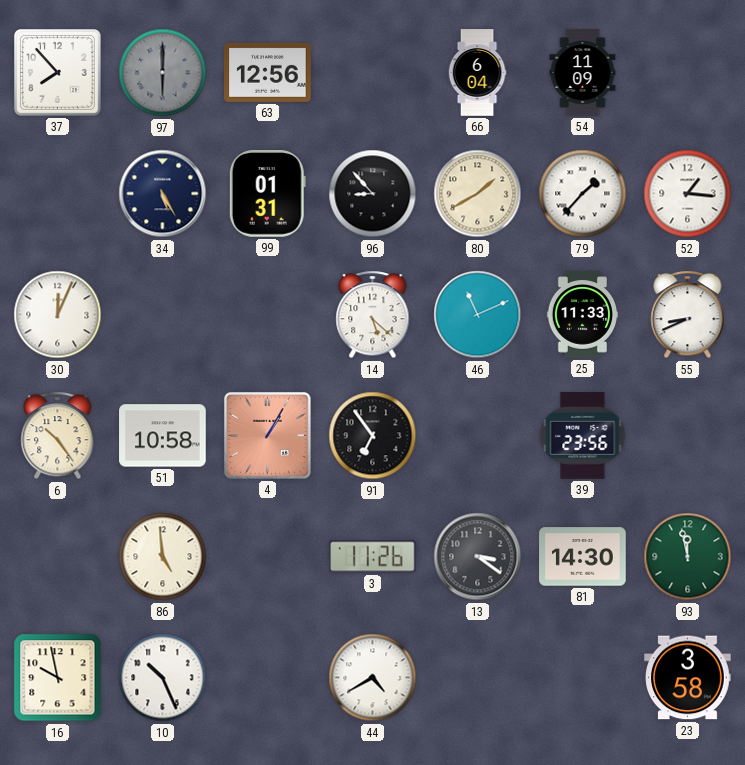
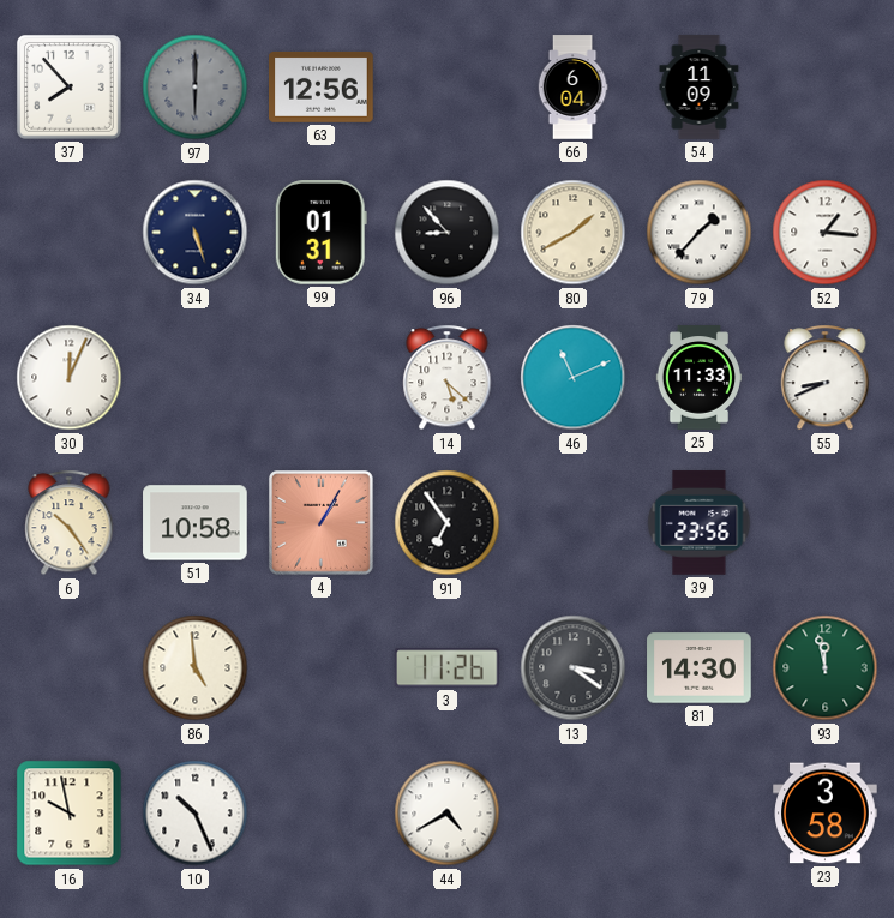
34: 5:25 -> 5:27
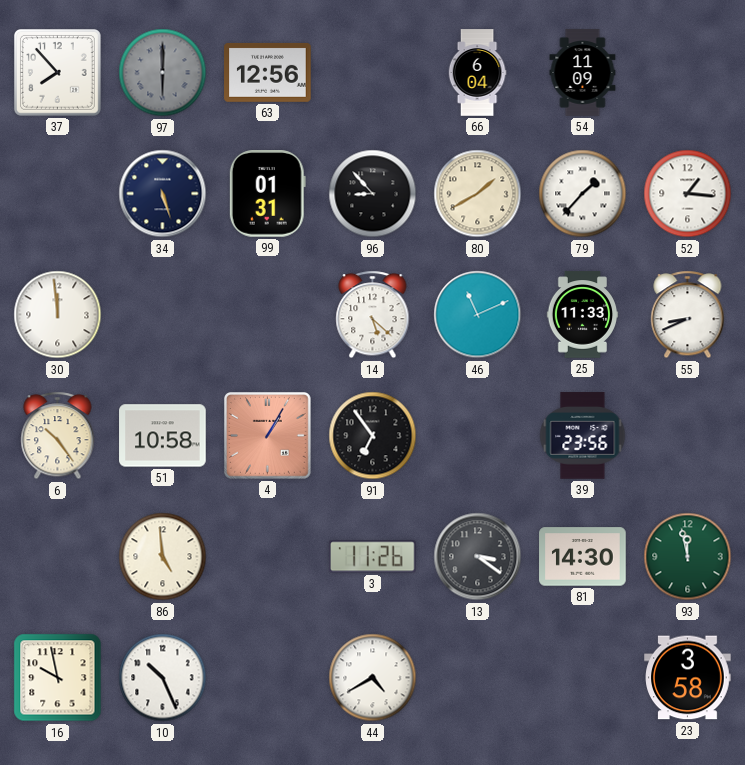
30: 12:04 -> 11:59
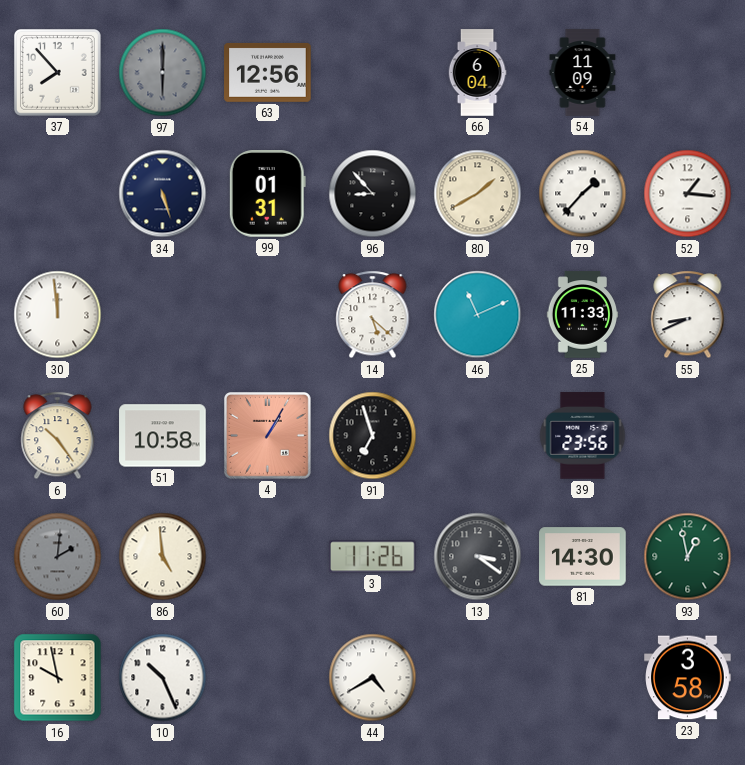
91: 6:54 -> 6:57
60: none -> 2:01
93: 11:58 -> 12:58
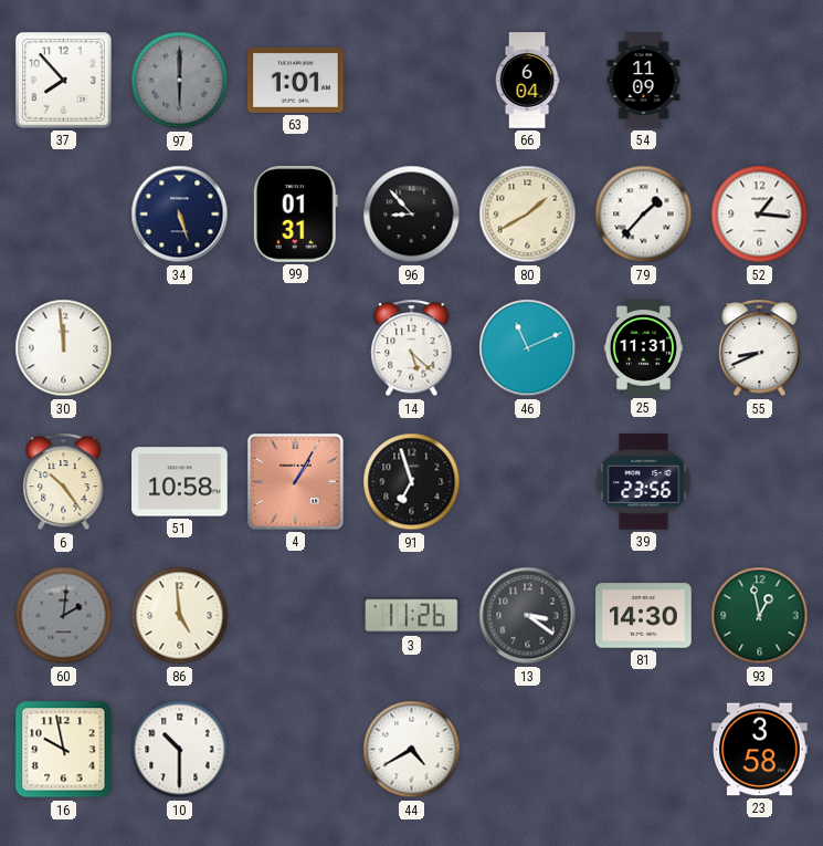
63: 12:56 -> 1:01
25: 11:33 -> 11:31
10: 10:26 -> 10:30
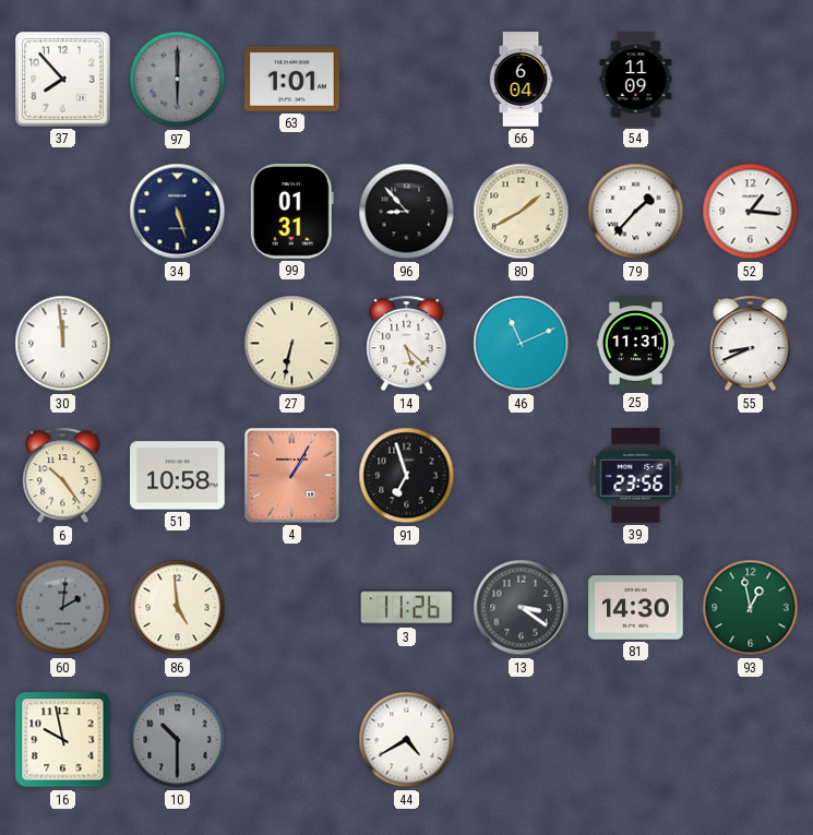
27: none -> 6:32
10 dial: white -> grey
23: 3:58 -> none
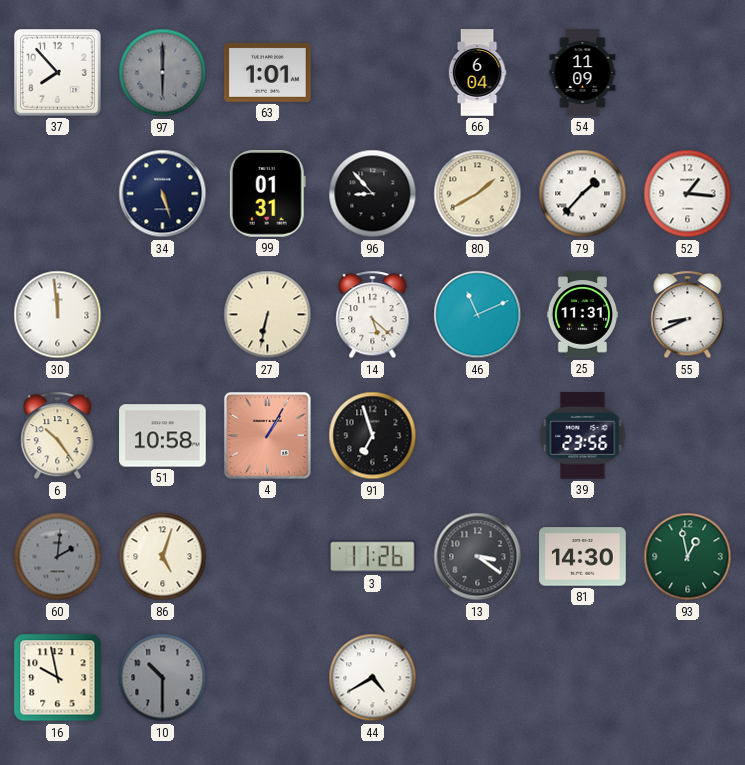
86: 4:59 -> 5:03
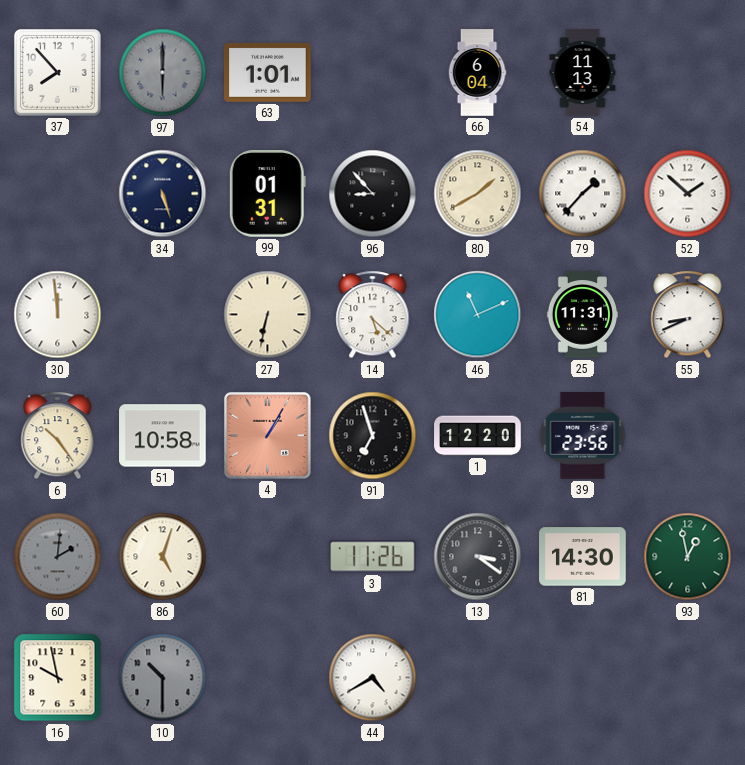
54: 11:09 -> 11:13
52: 1:16 -> 1:52
1: none -> 12:20
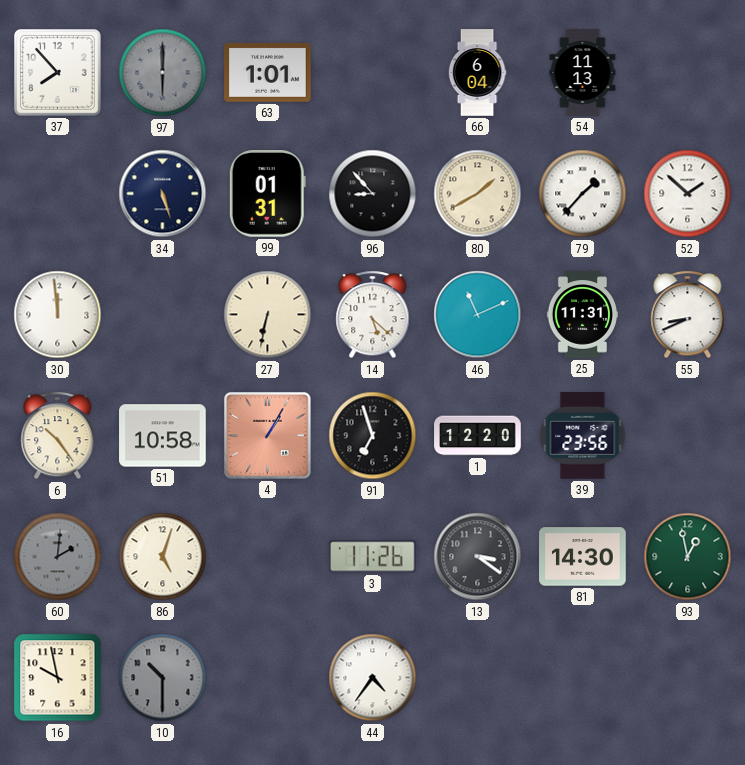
44: 4:40 -> 4:36
